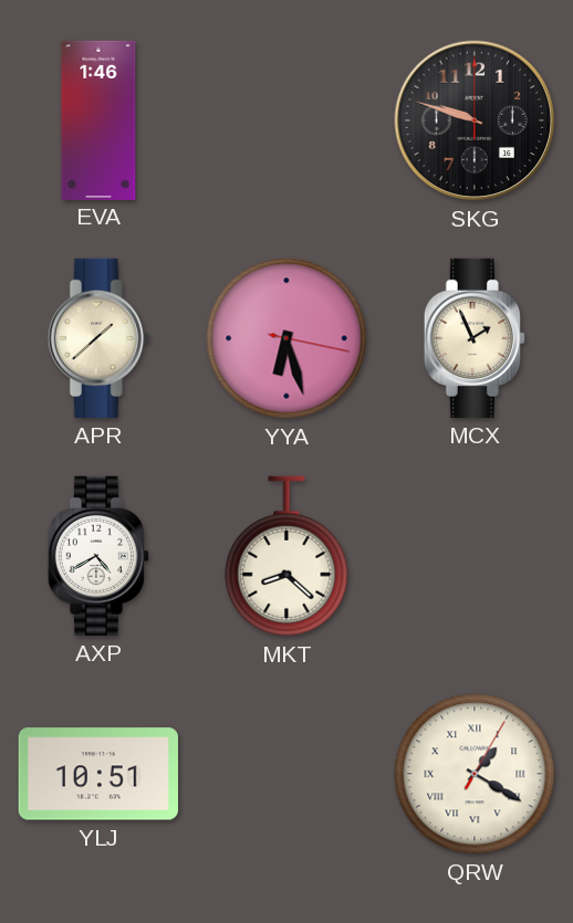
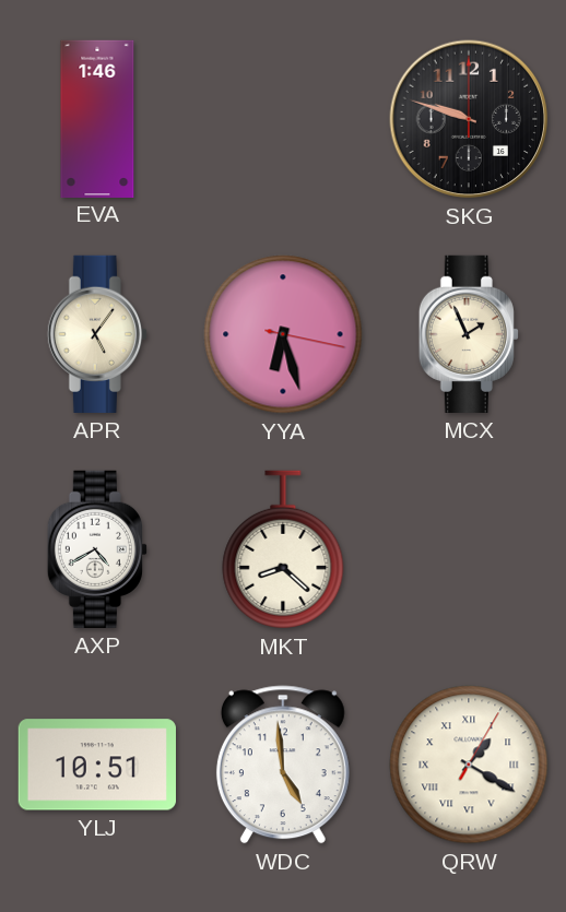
APR: 1:38 -> 5:06
WDC: none -> 4:59
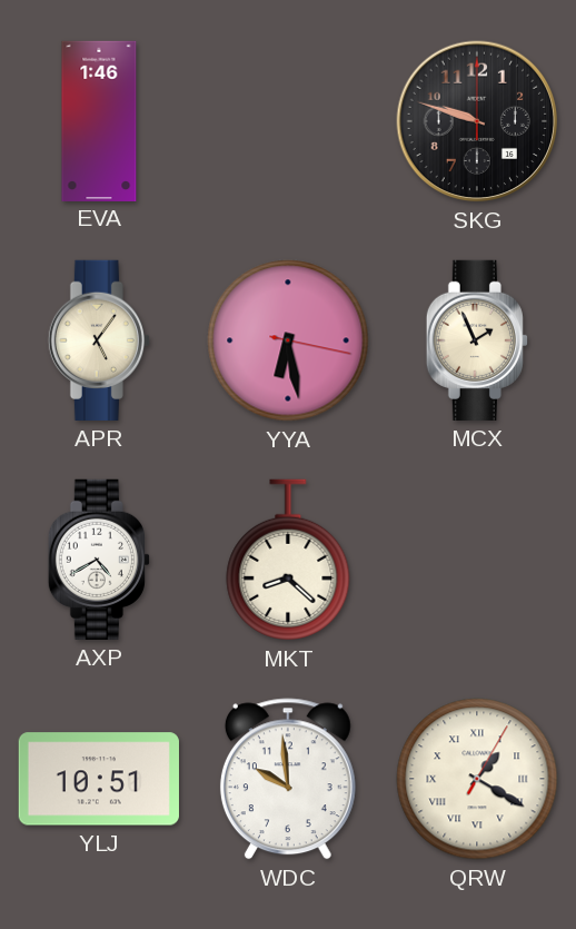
YYA: 6:27 -> 6:28
WDC: 4:59 -> 9:59
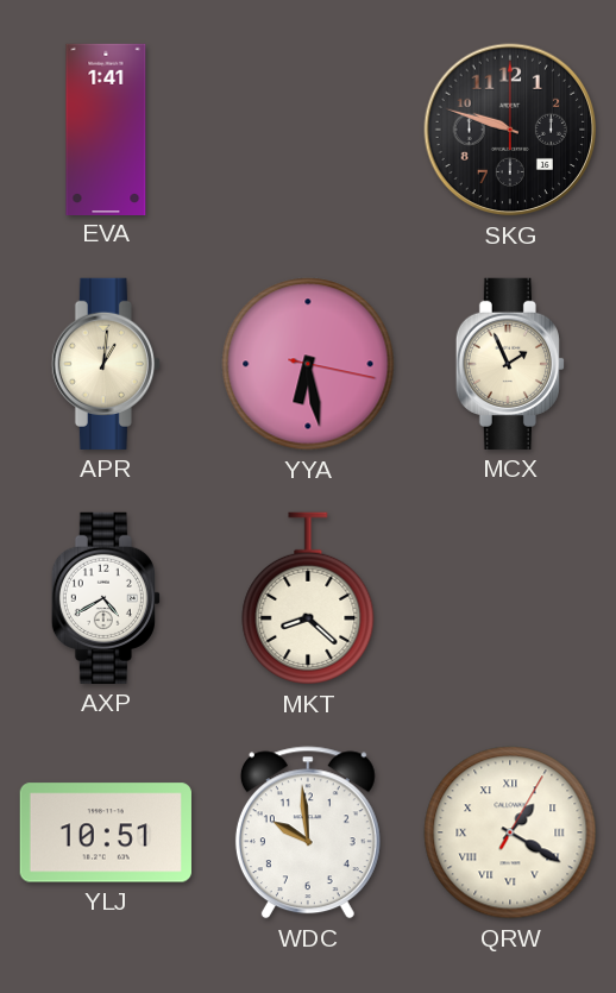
EVA: 1:46 -> 1:41
APR: 5:06 -> 1:01
